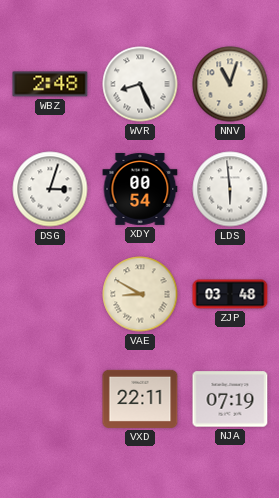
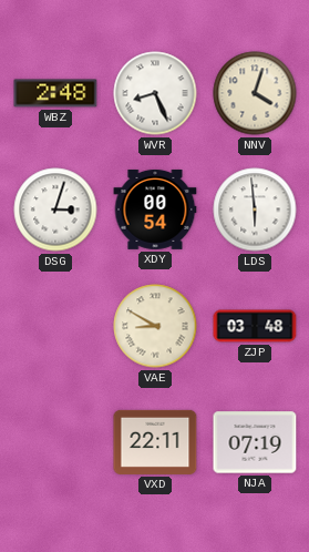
NNV: 11:03 -> 4:03
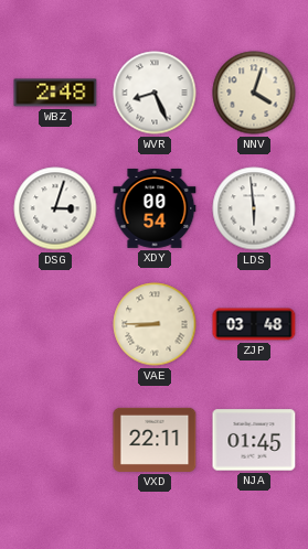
VAE: 8:50 -> 8:45
NJA: 07:19 -> 01:45
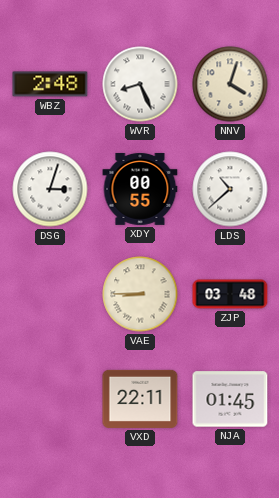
XDY: 00:54 -> 00:55
LDS: 5:59 -> 10:38
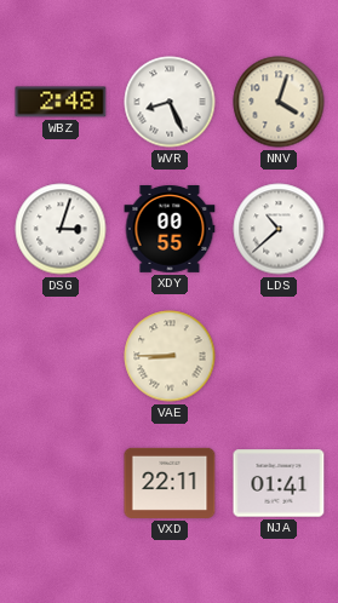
ZJP: 03:48 -> none
NJA: 01:45 -> 01:41
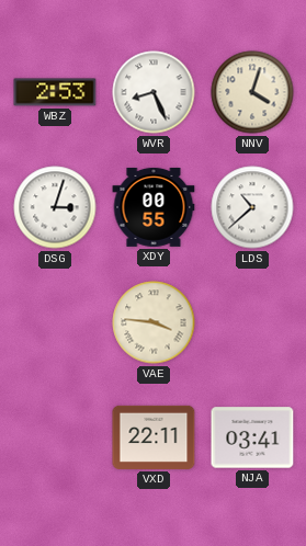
WBZ: 2:48 -> 2:53
VAE: 8:45 -> 3:46
NJA: 01:41 -> 03:41
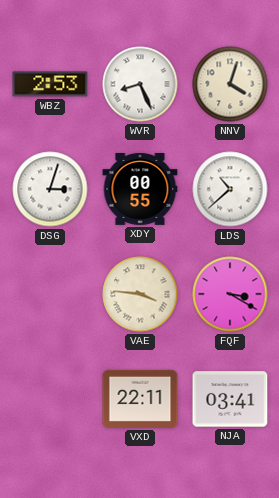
FQF: none -> 3:20
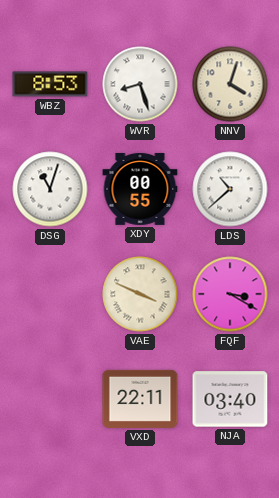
WBZ: 2:53 -> 8:53
WVR: 8:26 -> 8:27
DSG: 3:03 -> 11:03
VAE: 3:46 -> 3:49
NJA: 03:41 -> 03:40
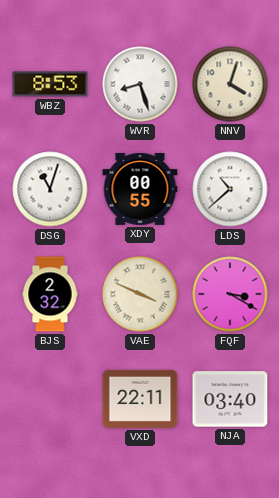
BJS: none -> 2:32
